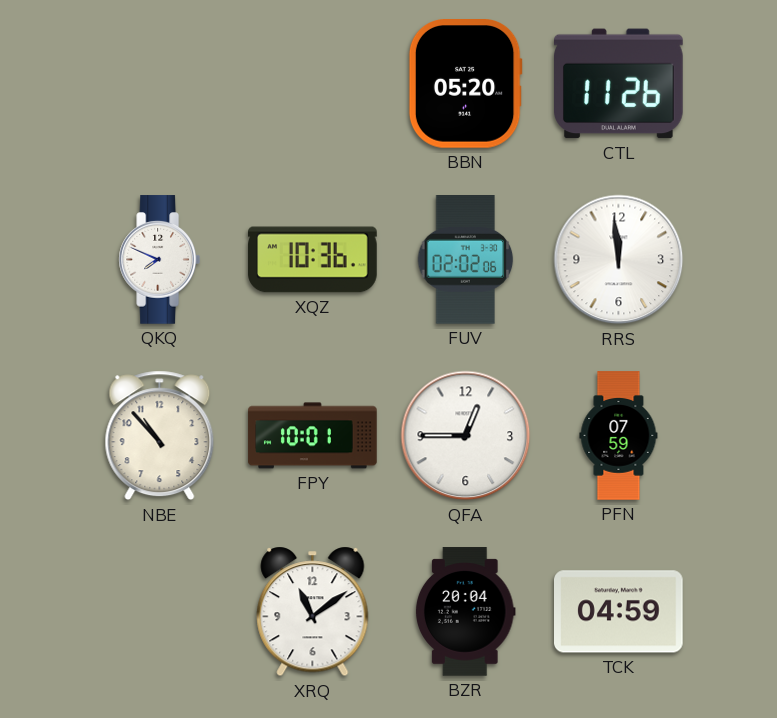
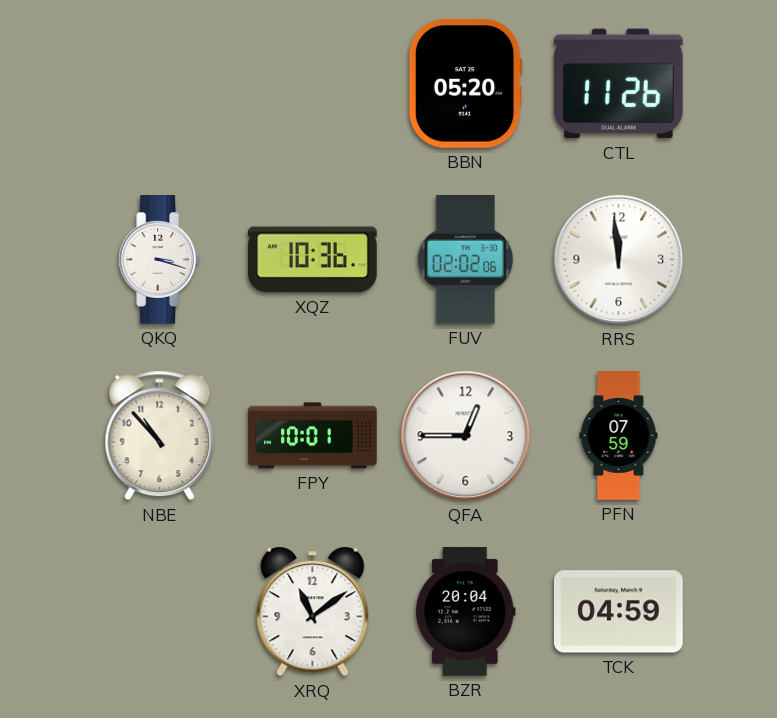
QKQ: 7:49 -> 3:18
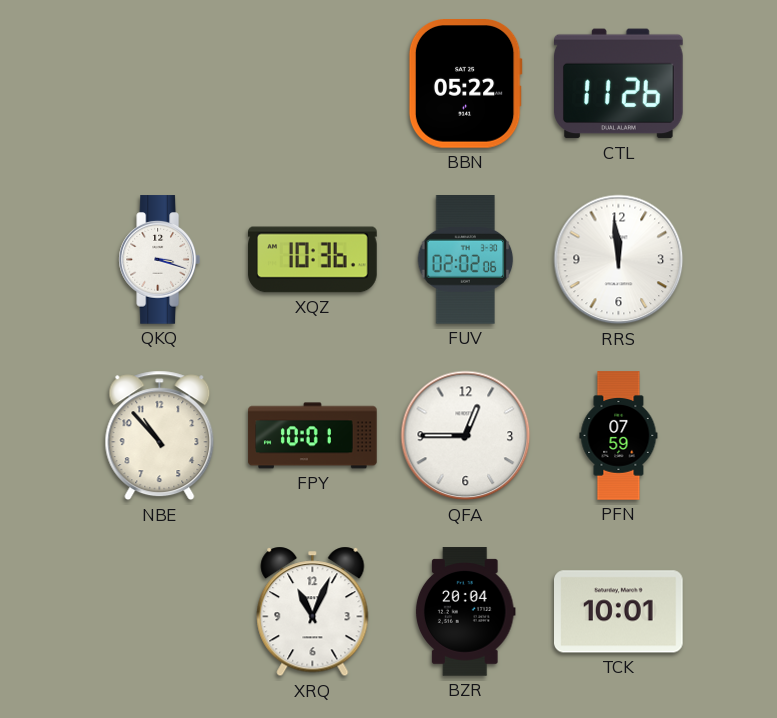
BBN: 05:20 -> 05:22
XRQ: 11:09 -> 11:04
TCK: 04:59 -> 10:01
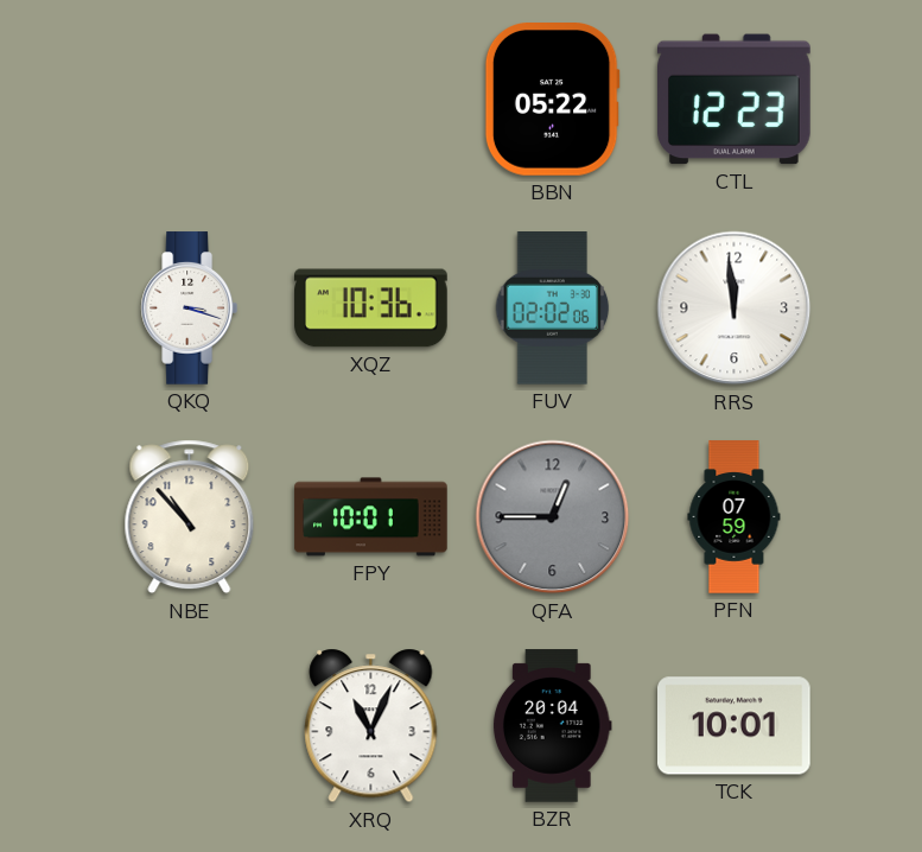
CTL: 11:26 -> 12:23
QFA dial: white -> grey
